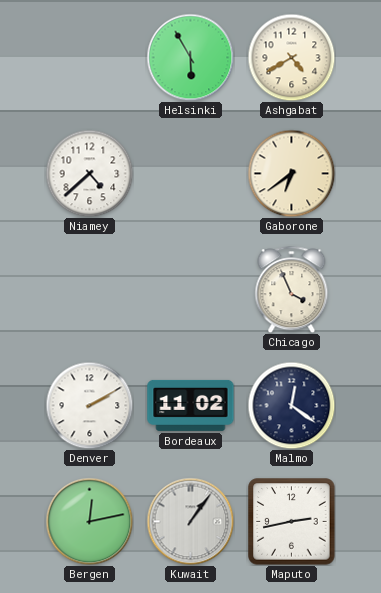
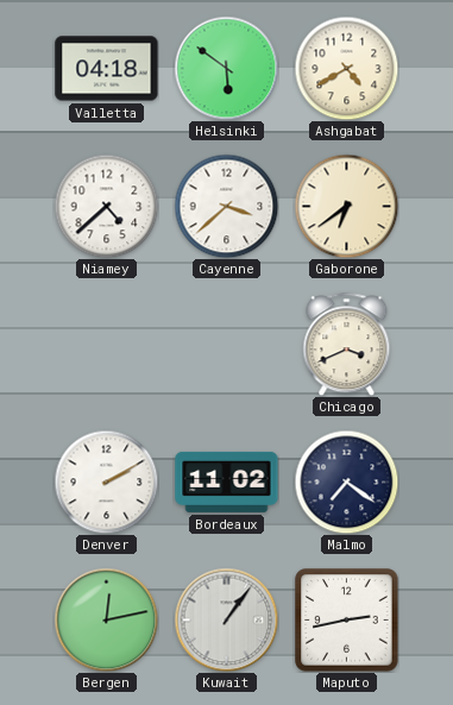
Valletta: none -> 04:18
Helsinki: 5:55 -> 5:51
Cayenne: none -> 3:38
Chicago: 3:56 -> 3:41
Malmo: 12:21 -> 7:21
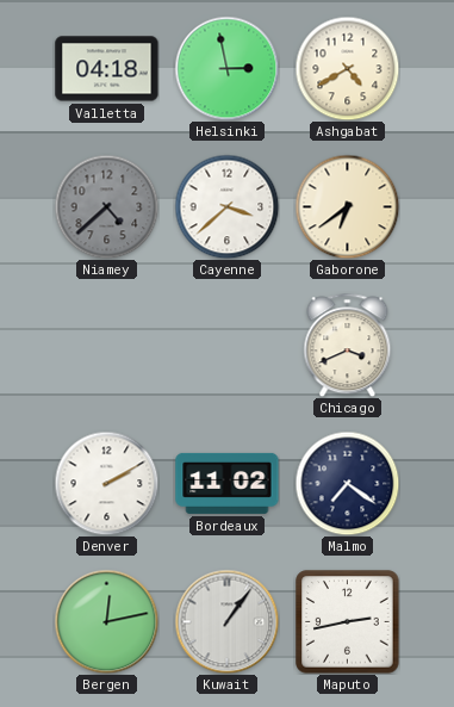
Helsinki: 5:51 -> 2:58
Niamey dial: white -> grey
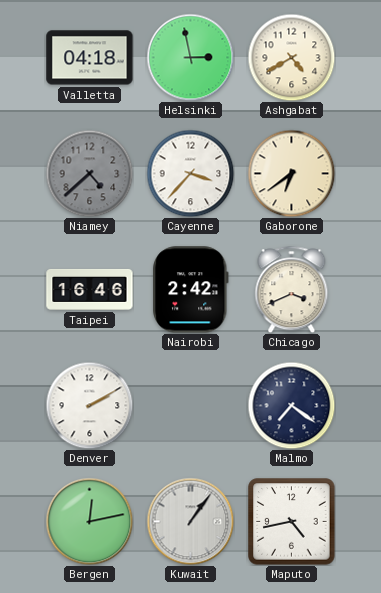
Cayenne: 3:38 -> 3:37
Taipei: none -> 16:46
Nairobi: none -> 2:42
Bordeaux: 11:02 -> none
Maputo: 2:43 -> 4:43
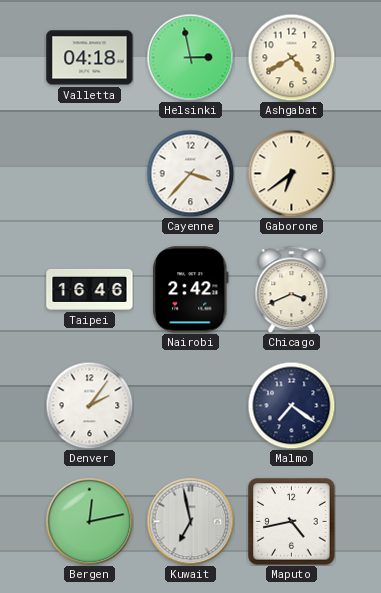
Niamey: 4:38 -> none
Denver: 2:10 -> 2:06
Kuwait: 1:06 -> 6:58
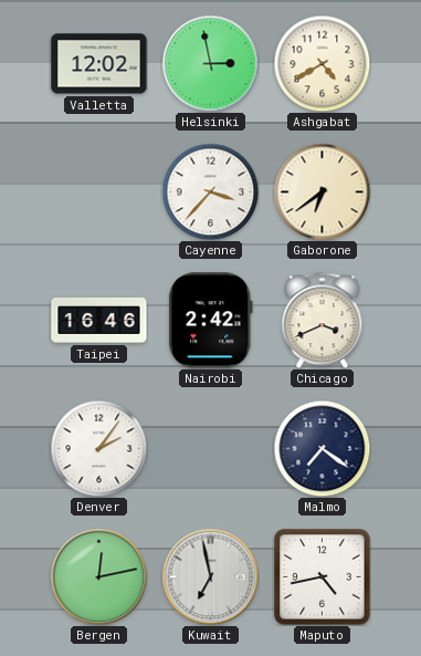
Valletta: 04:18 -> 12:02
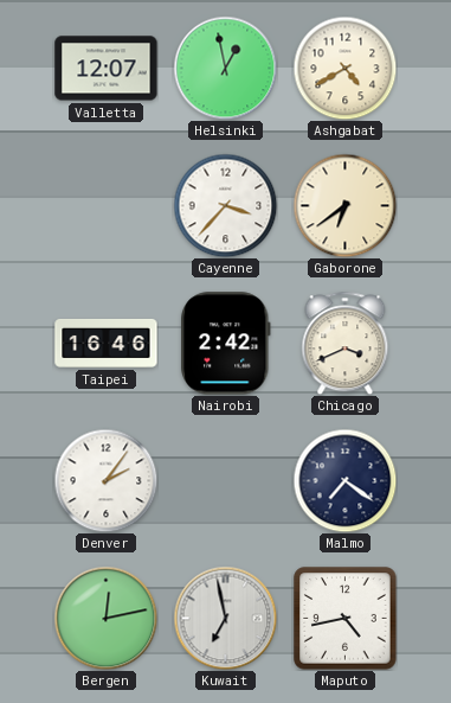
Valletta: 12:02 -> 12:07
Helsinki: 2:58 -> 12:58
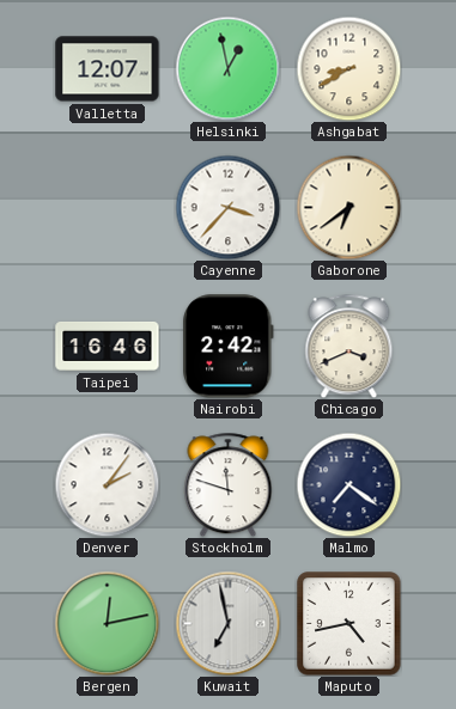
Ashgabat: 4:40 -> 8:40
Stockholm: none -> 11:48
